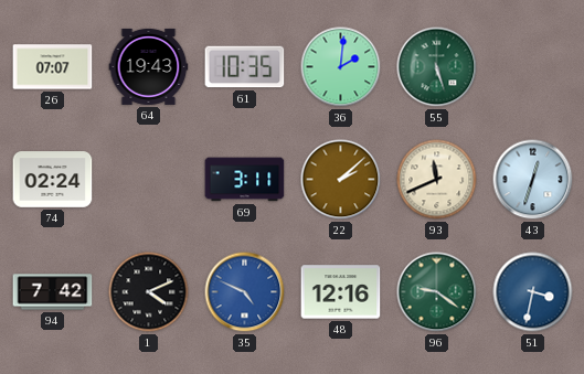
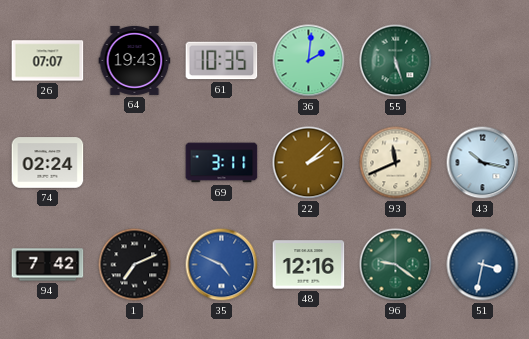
43: 12:33 -> 10:17
1: 4:11 -> 7:11
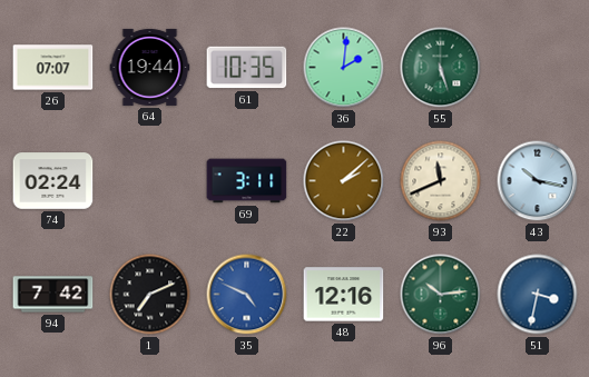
64: 19:43 -> 19:44
96: 9:21 -> 10:14
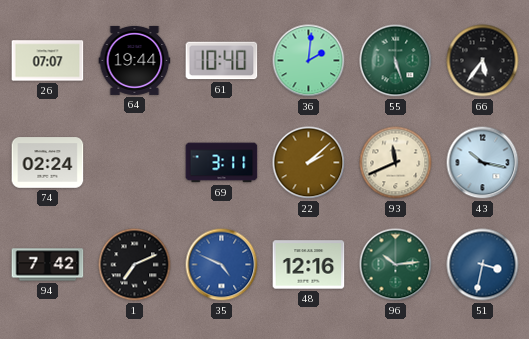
61: 10:35 -> 10:40
66: none -> 5:36
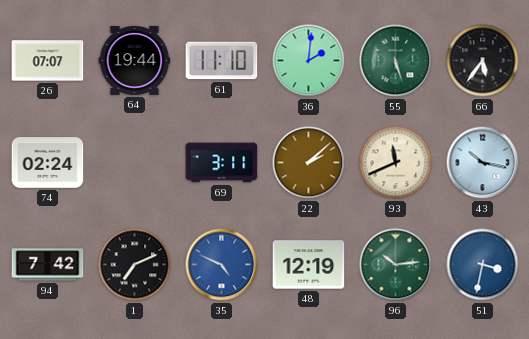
61: 10:40 -> 11:10
48: 12:16 -> 12:19
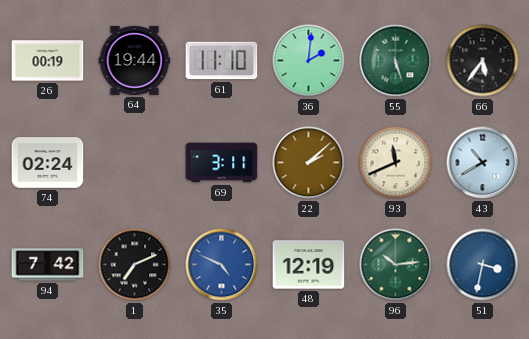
26: 07:07 -> 00:19
43: 10:17 -> 10:40
